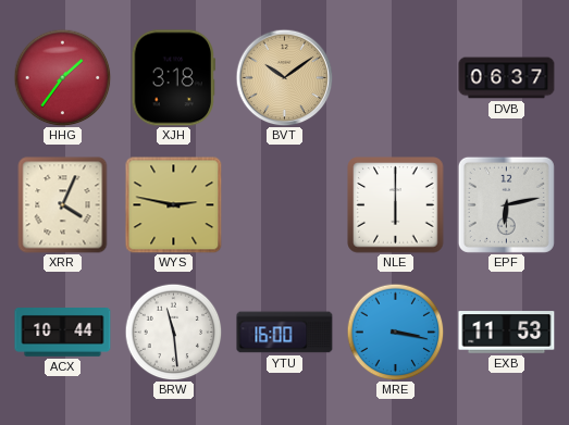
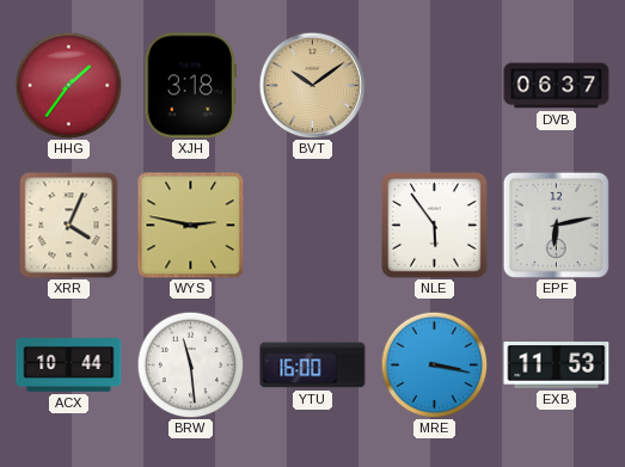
NLE: 6:00 -> 5:54
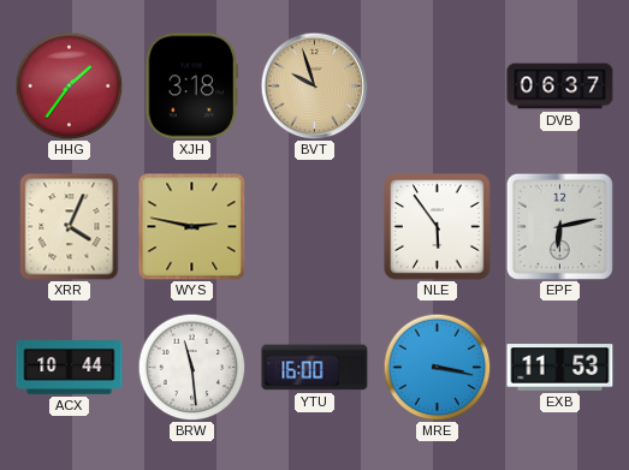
BVT: 10:09 -> 9:57
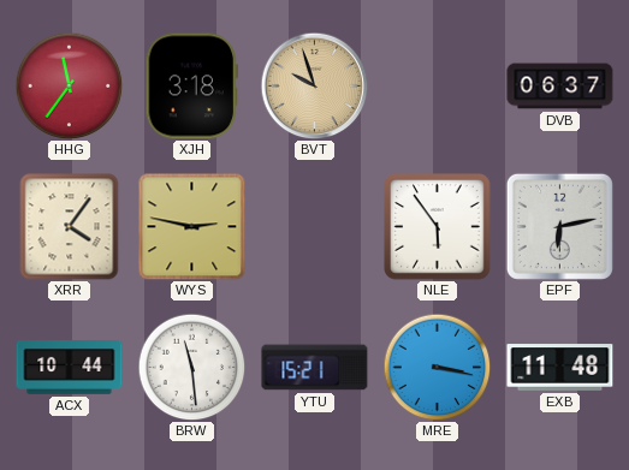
HHG: 1:36 -> 11:36
XRR: 4:04 -> 4:06
YTU: 16:00 -> 15:21
EXB: 11:53 -> 11:48
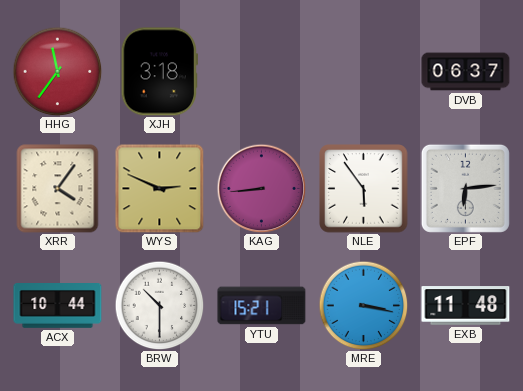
BVT: 9:57 -> none
WYS: 2:47 -> 2:49
KAG: none -> 8:44
EPF: 6:13 -> 6:14
BRW: 11:29 -> 10:30
